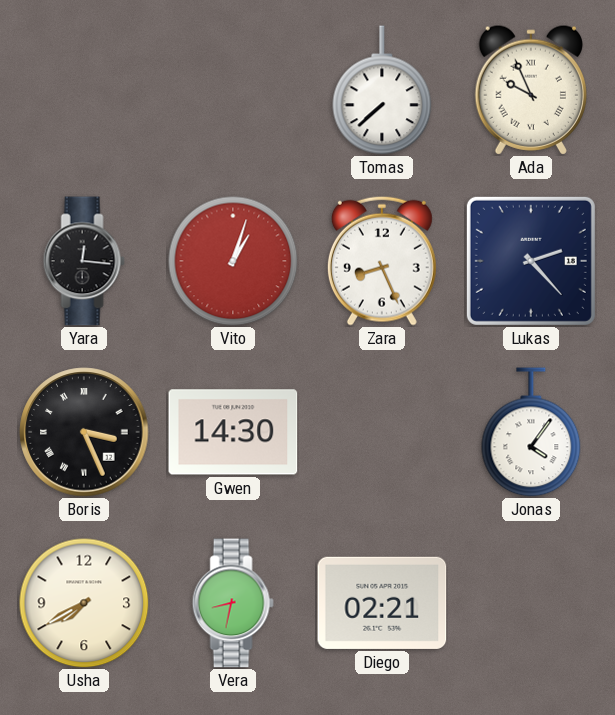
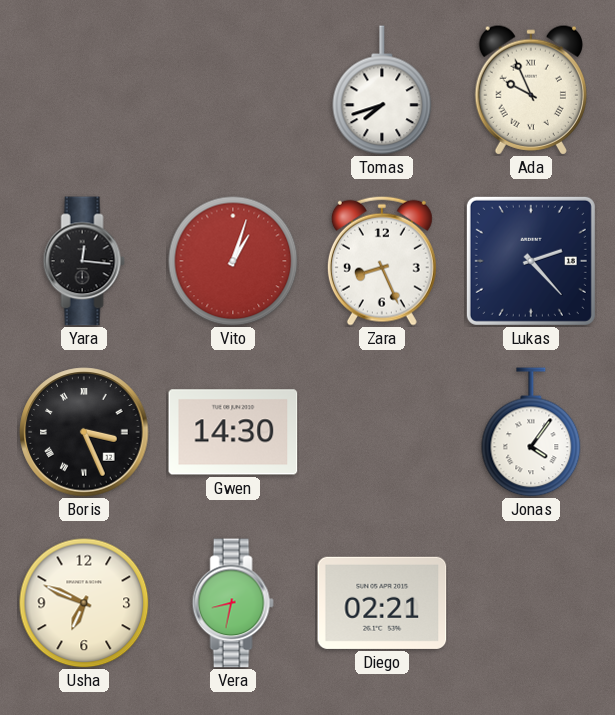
Tomas: 7:38 -> 7:42
Usha: 7:40 -> 6:49
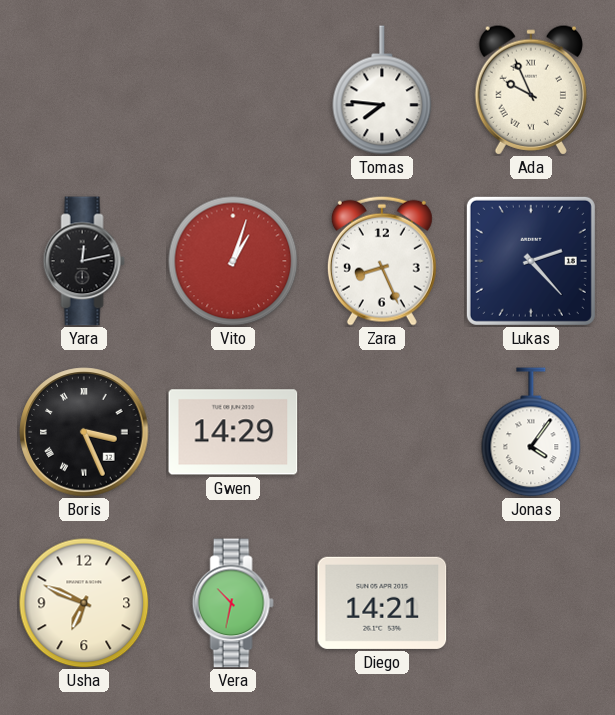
Tomas: 7:42 -> 7:46
Yara: 12:16 -> 12:13
Gwen: 14:30 -> 14:29
Vera: 8:32 -> 10:32
Diego: 02:21 -> 14:21
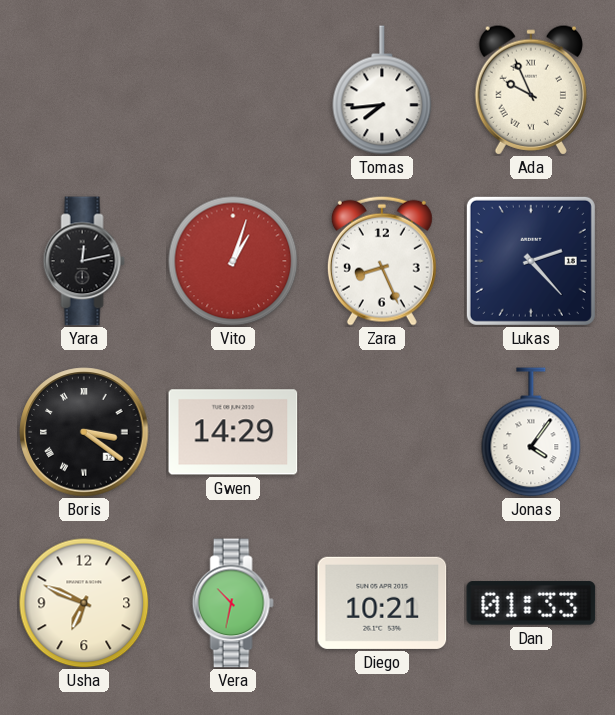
Tomas: 7:46 -> 7:44
Boris: 3:26 -> 3:21
Diego: 14:21 -> 10:21
Dan: none -> 01:33
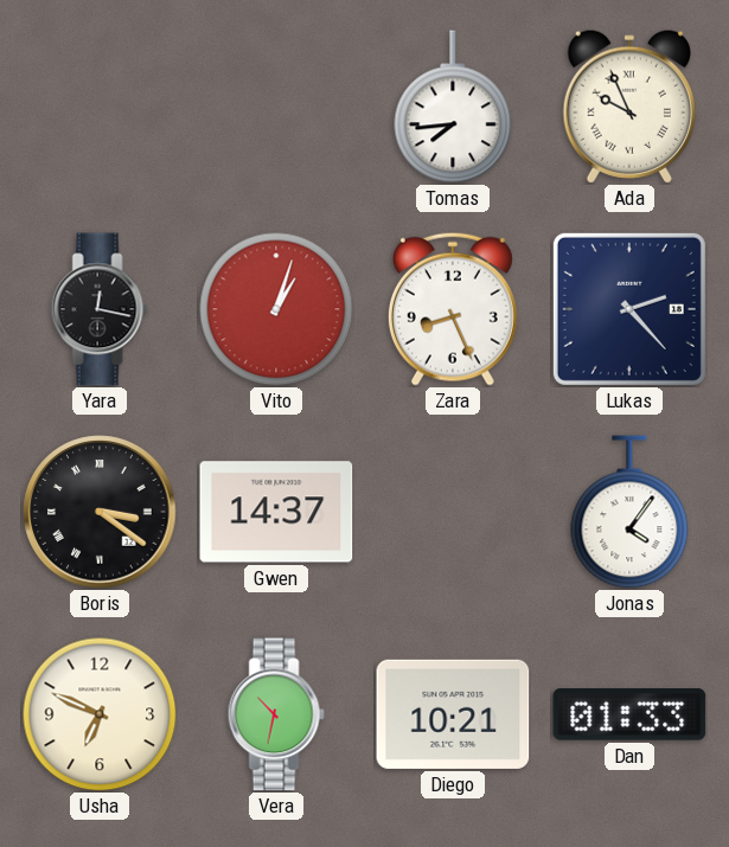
Yara: 12:13 -> 12:17
Gwen: 14:29 -> 14:37
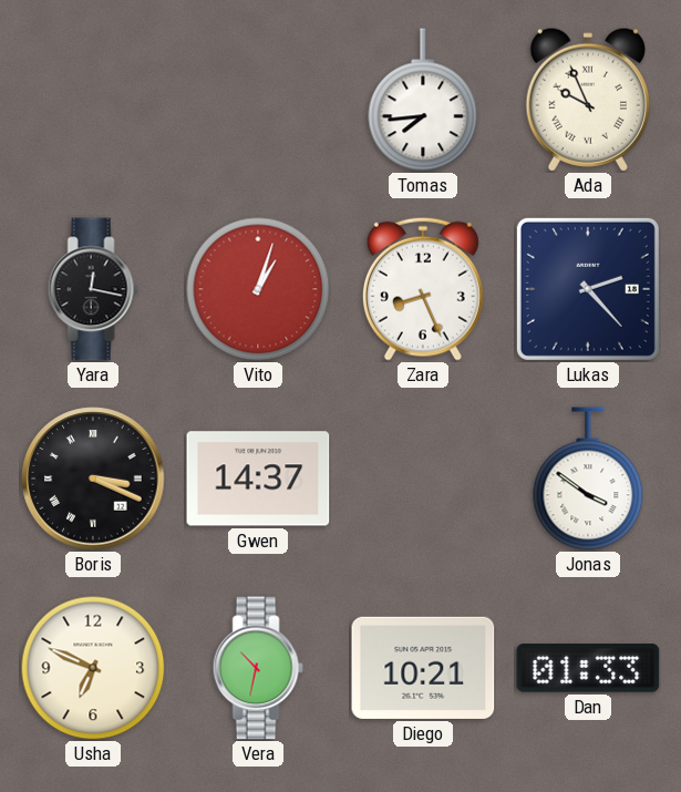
Boris: 3:21 -> 3:19
Jonas: 4:06 -> 3:51
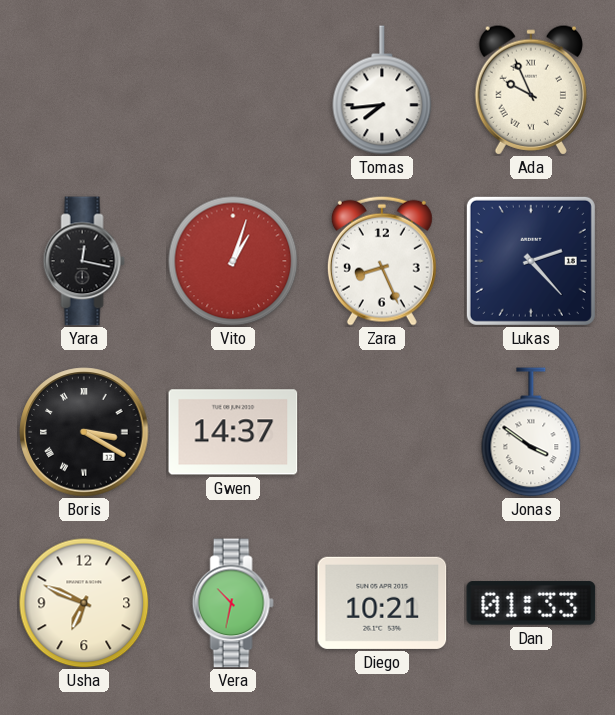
Boris: 3:19 -> 3:20
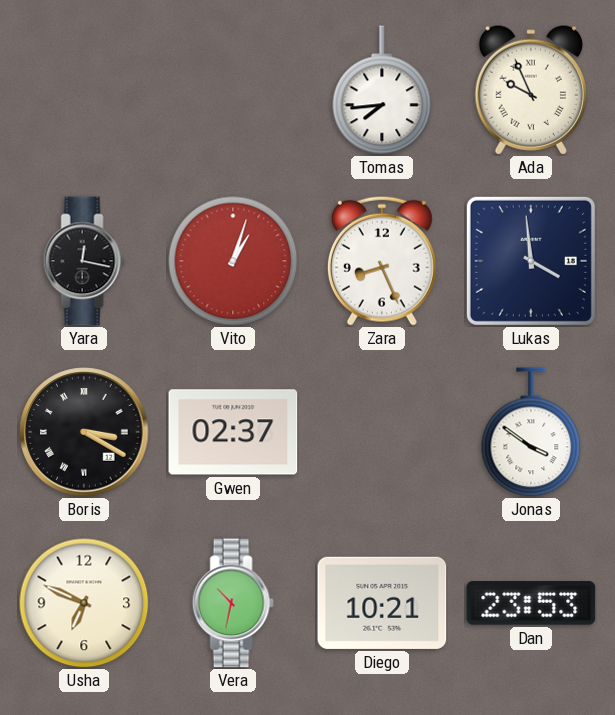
Lukas: 2:23 -> 3:59
Gwen: 14:37 -> 02:37
Dan: 01:33 -> 23:53
